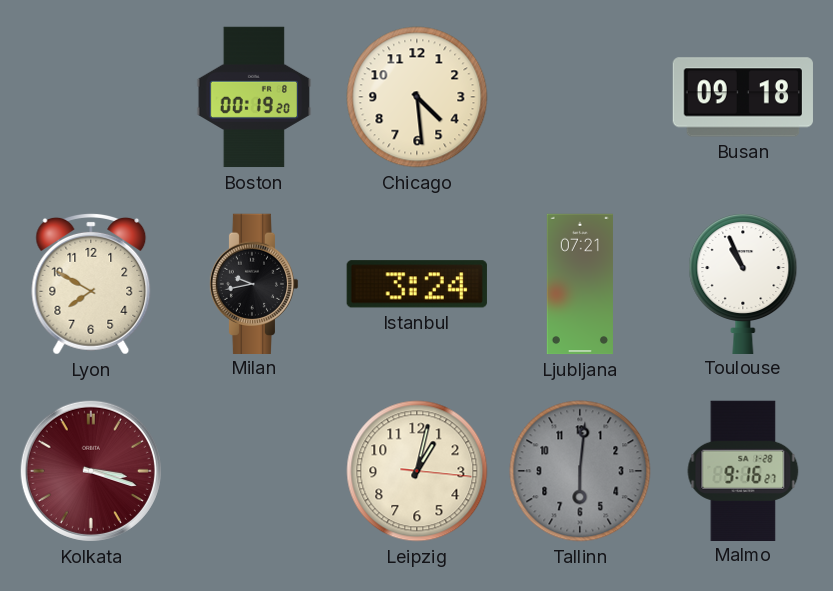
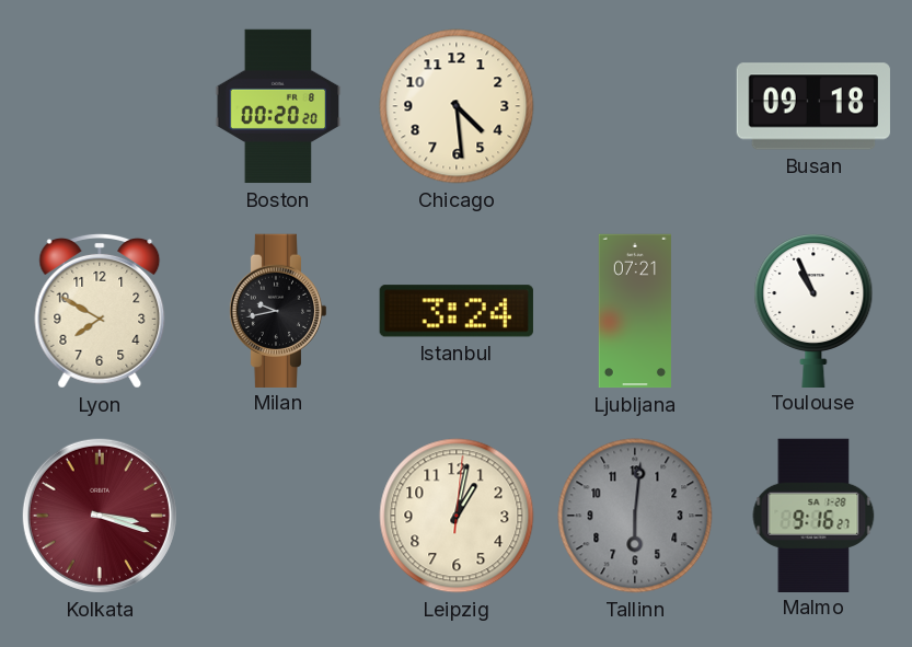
Boston: 00:19 -> 00:20
Leipzig: 1:02:16 -> 1:02:01
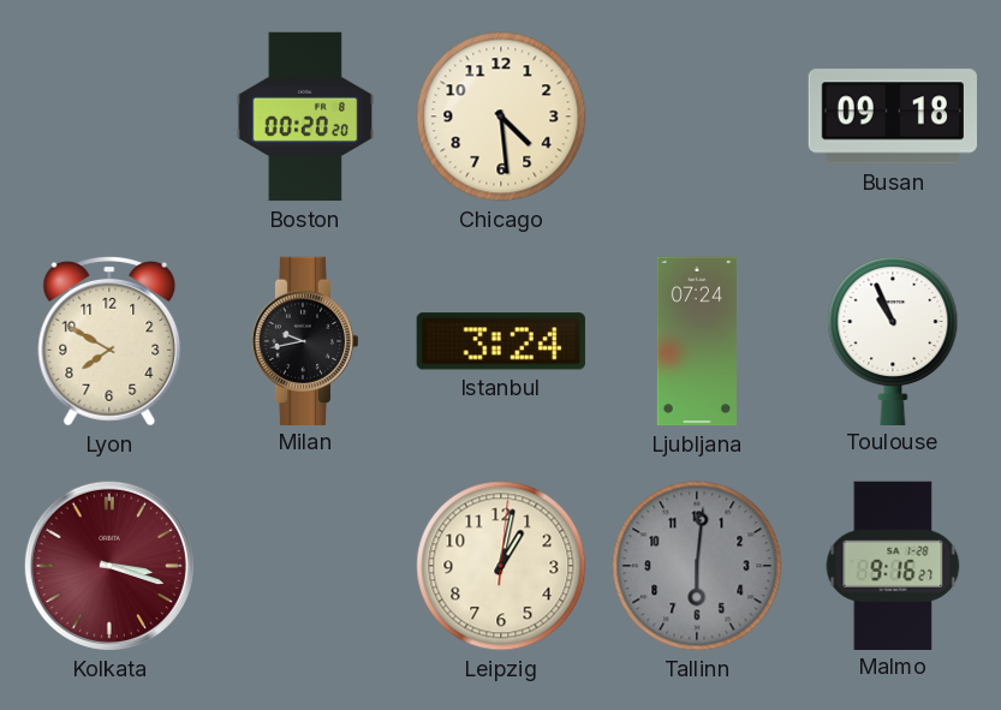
Ljubljana: 07:21 -> 07:24
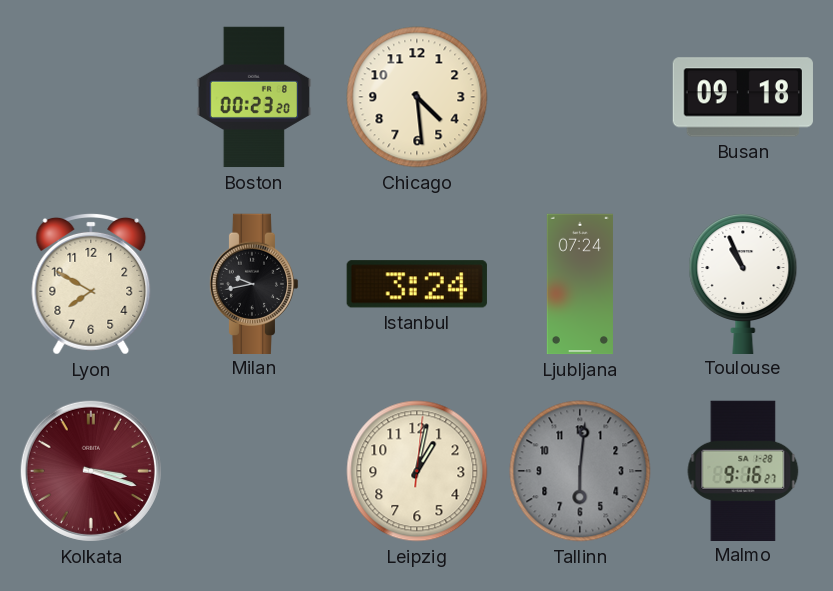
Boston: 00:20 -> 00:23
